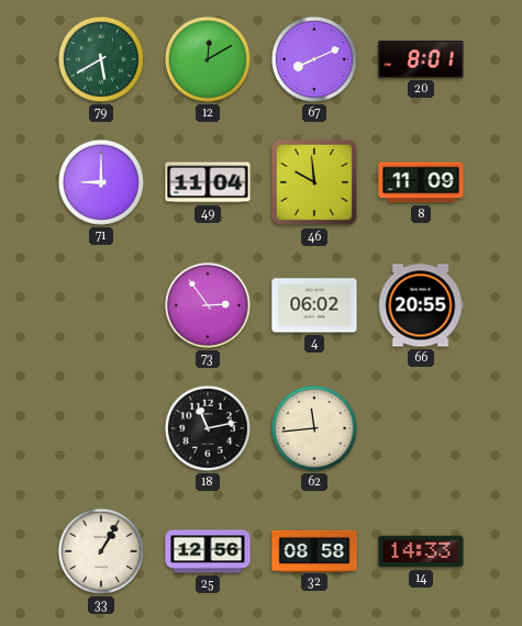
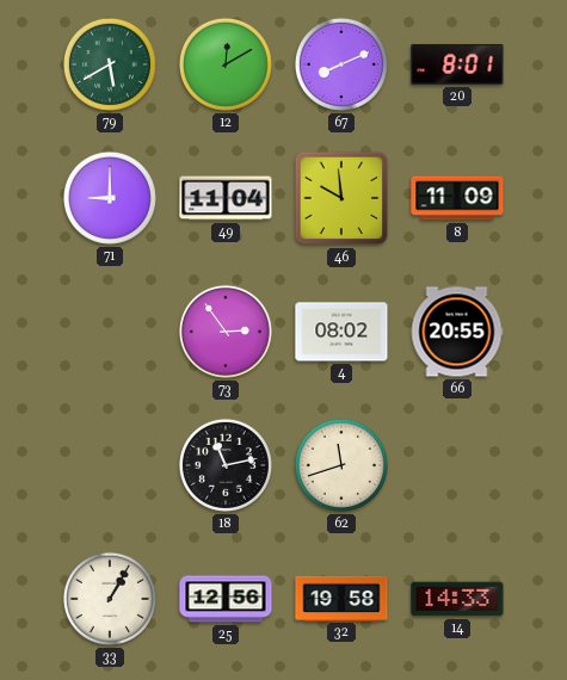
4: 06:02 -> 08:02
62: 11:44 -> 11:42
32: 08:58 -> 19:58
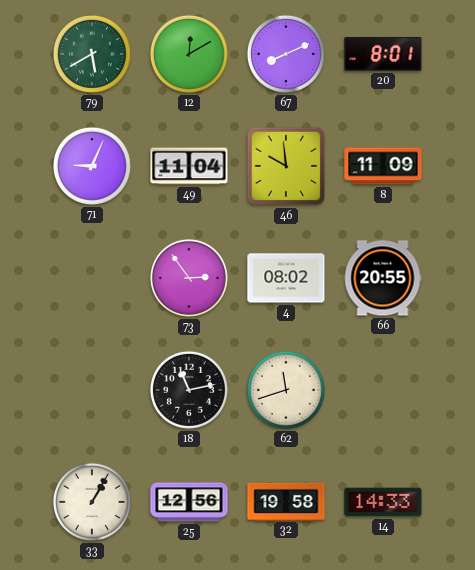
71: 9:00 -> 9:04
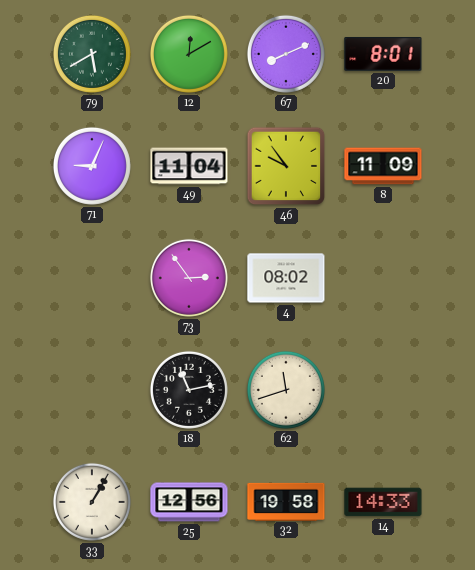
46: 9:59 -> 9:54
66: 20:55 -> none
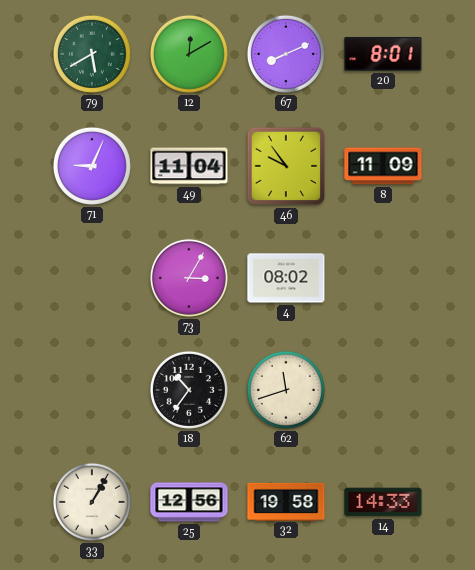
73: 2:54 -> 3:05
18: 11:13 -> 10:36
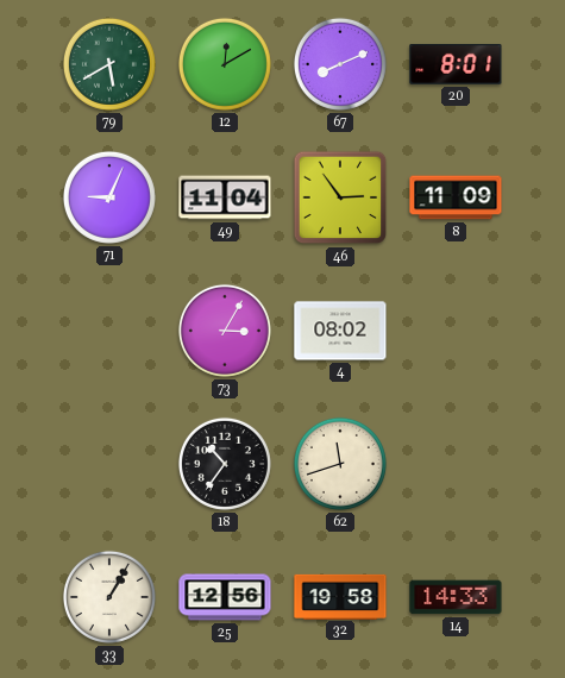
46: 9:54 -> 2:54
